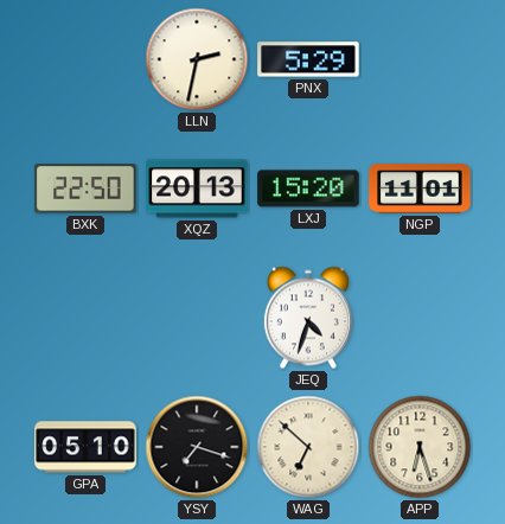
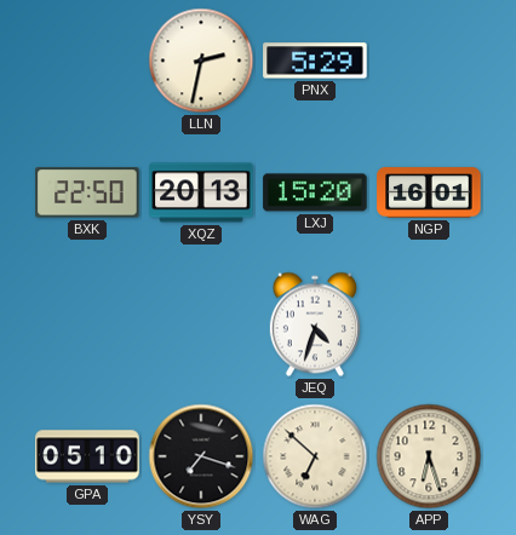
NGP: 11:01 -> 16:01
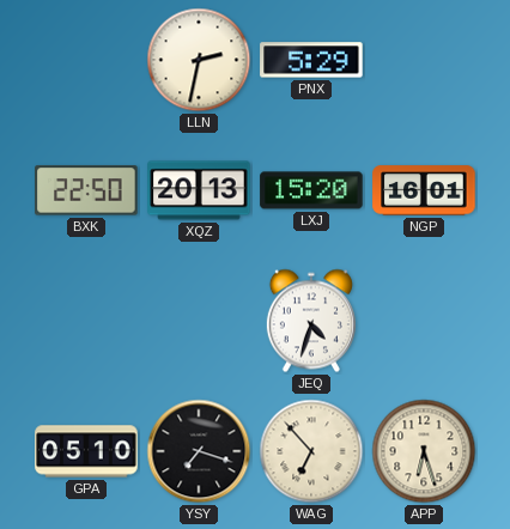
WAG: 6:52 -> 6:53
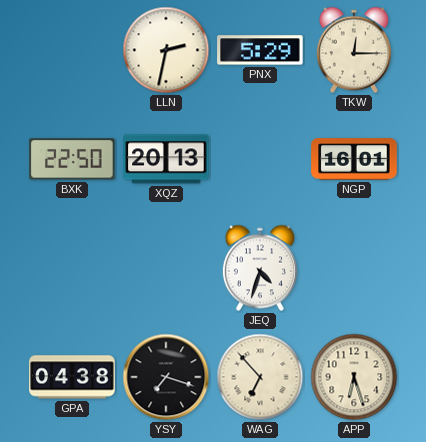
TKW: none -> 12:15
LXJ: 15:20 -> none
GPA: 05:10 -> 04:38
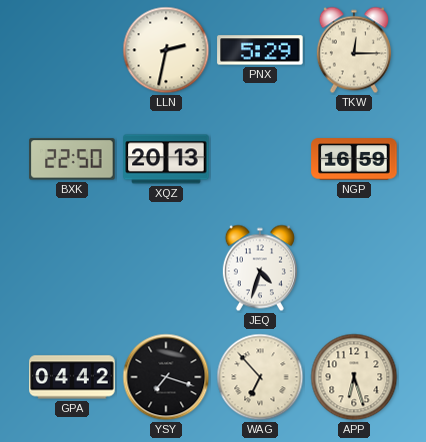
NGP: 16:01 -> 16:59
GPA: 04:38 -> 04:42
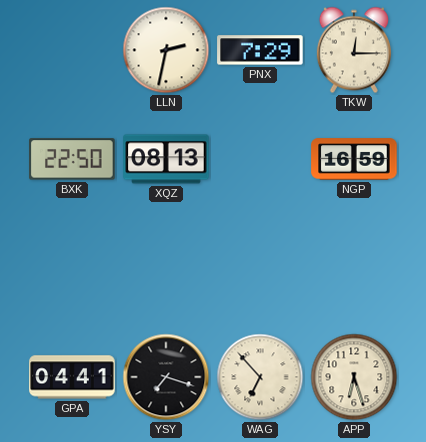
PNX: 5:29 -> 7:29
XQZ: 20:13 -> 08:13
JEQ: 4:33 -> none
GPA: 04:42 -> 04:41
